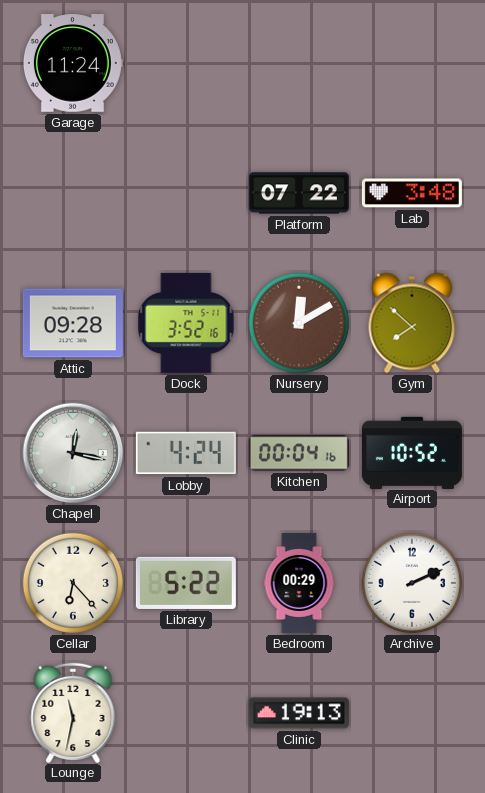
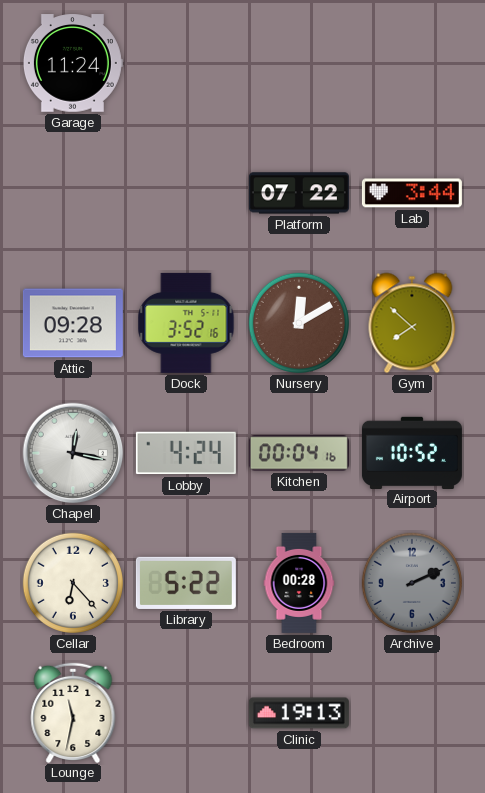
Lab: 3:48 -> 3:44
Bedroom: 00:29 -> 00:28
Archive dial: white -> grey
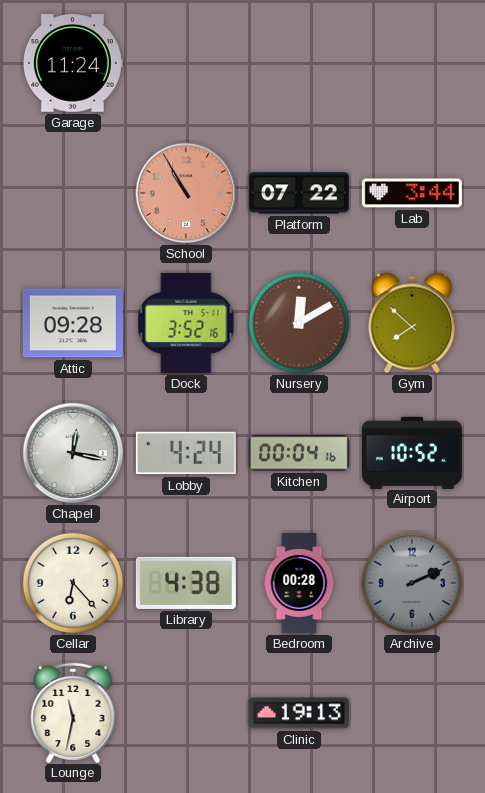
School: none -> 10:55
Library: 5:22 -> 4:38
